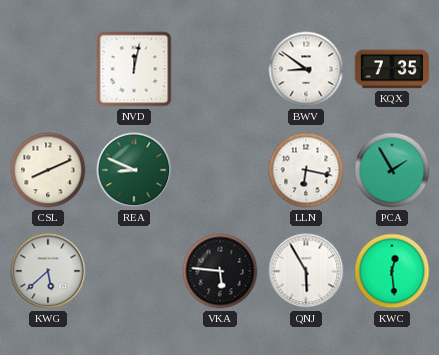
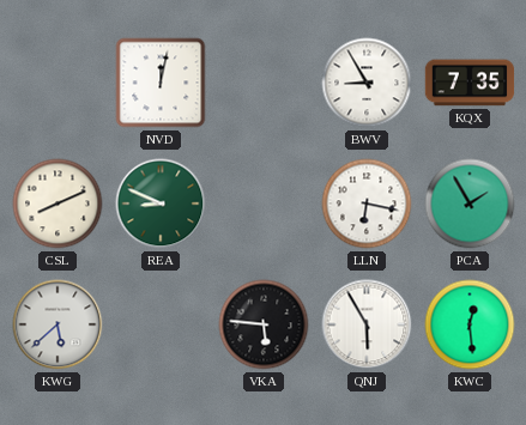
BWV: 8:51 -> 8:55
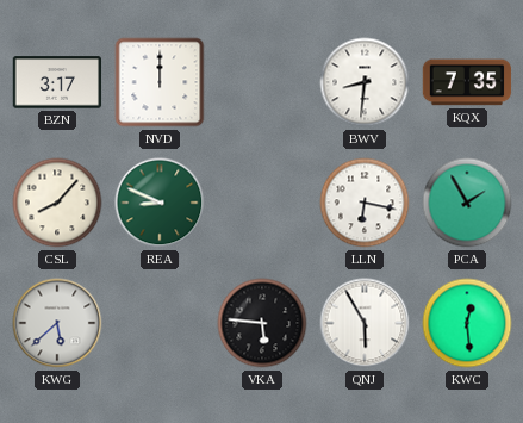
BZN: none -> 3:17
NVD: 12:02 -> 12:00
BWV: 8:55 -> 8:31
CSL: 8:11 -> 8:07
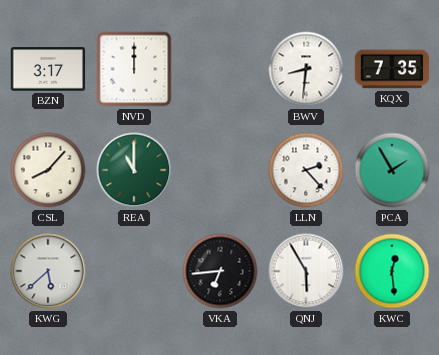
REA: 8:49 -> 11:00
LLN: 6:17 -> 2:23
VKA: 5:46 -> 6:44
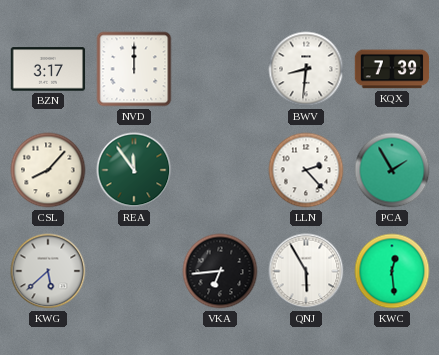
KQX: 7:35 -> 7:39
REA: 11:00 -> 11:54
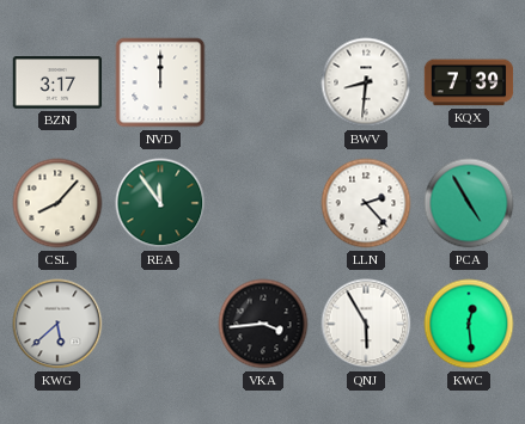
PCA: 1:55 -> 4:55
VKA: 6:44 -> 3:44
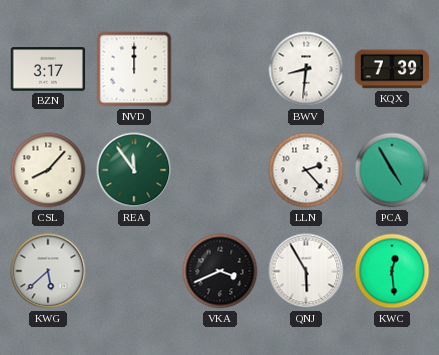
VKA: 3:44 -> 3:41
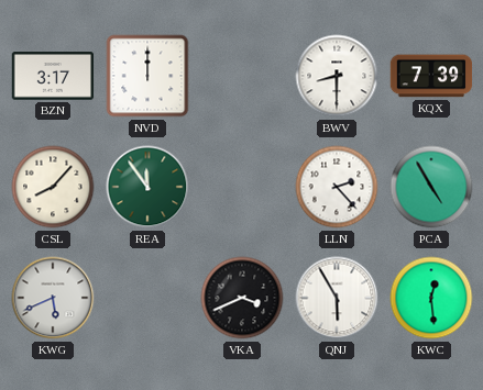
BWV: 8:31 -> 8:30
KWG: 5:38 -> 5:41
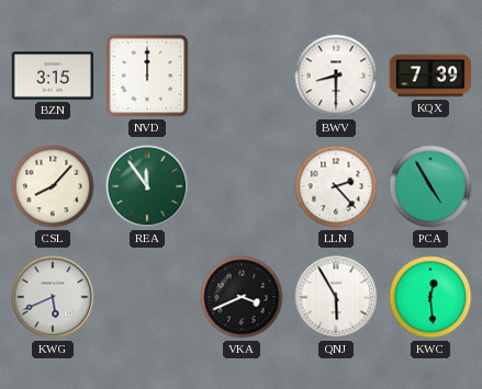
BZN: 3:17 -> 3:15
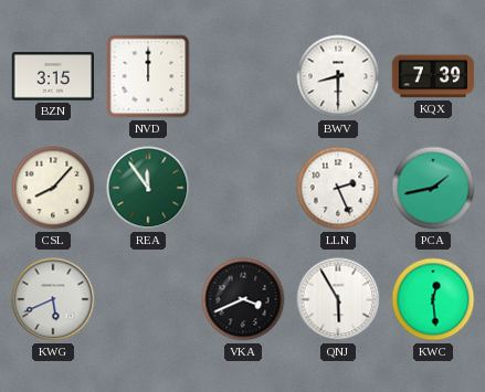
LLN: 2:23 -> 2:26
PCA: 4:55 -> 1:43
